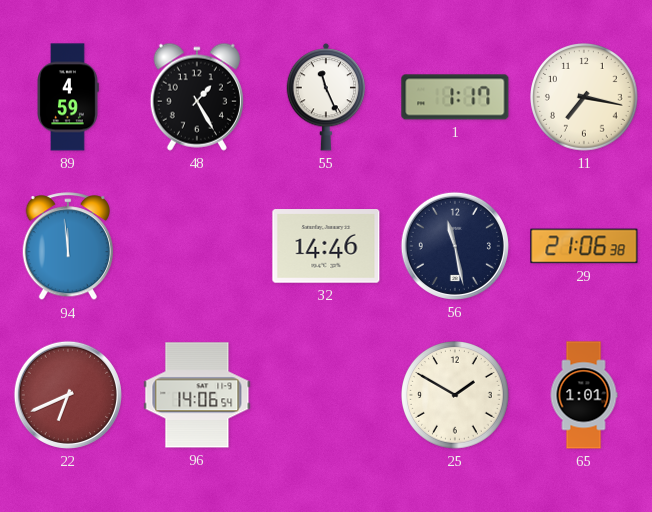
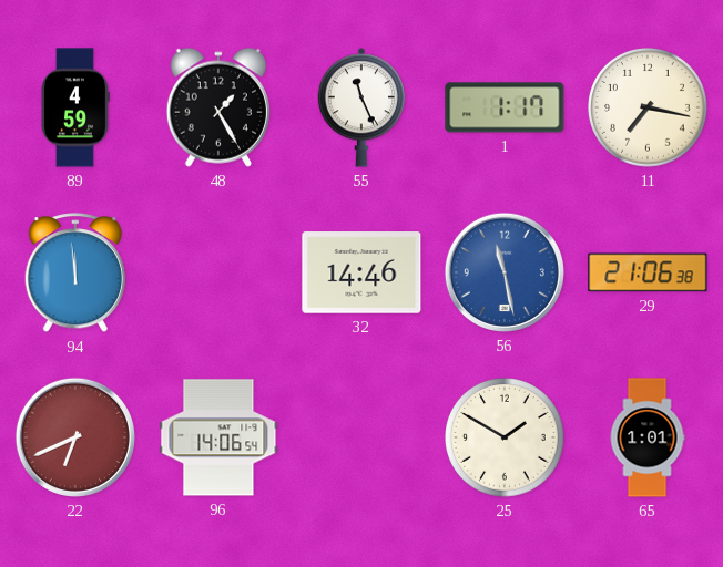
56 dial: navy -> blue
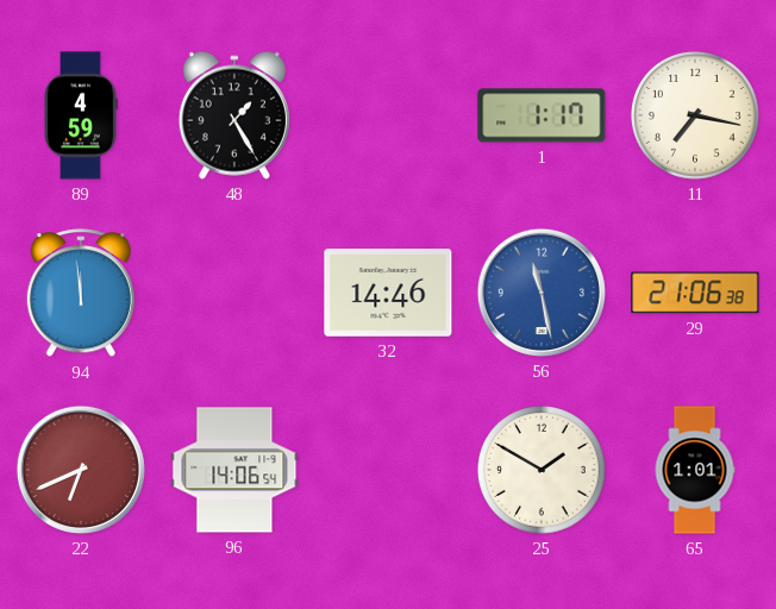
55: 11:26 -> none
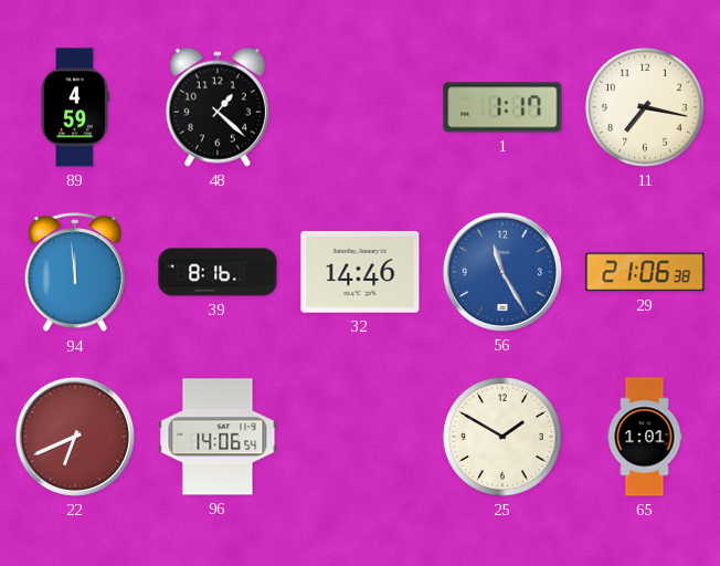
48: 1:25 -> 1:22
39: none -> 8:16
56: 11:28 -> 11:25
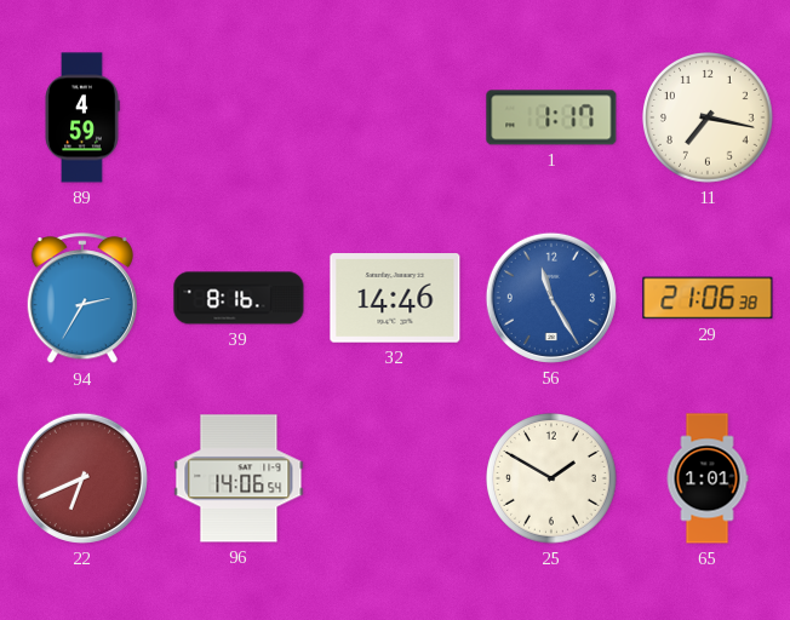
48: 1:22 -> none
94: 11:59 -> 2:35
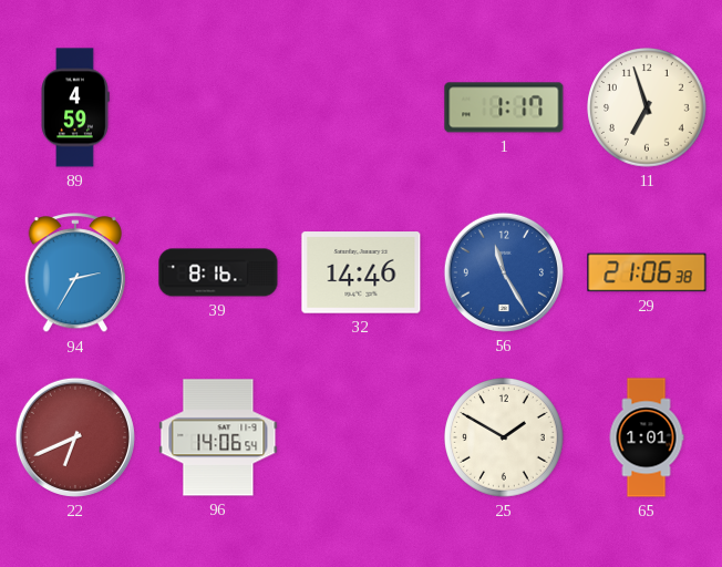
11: 7:17 -> 6:57
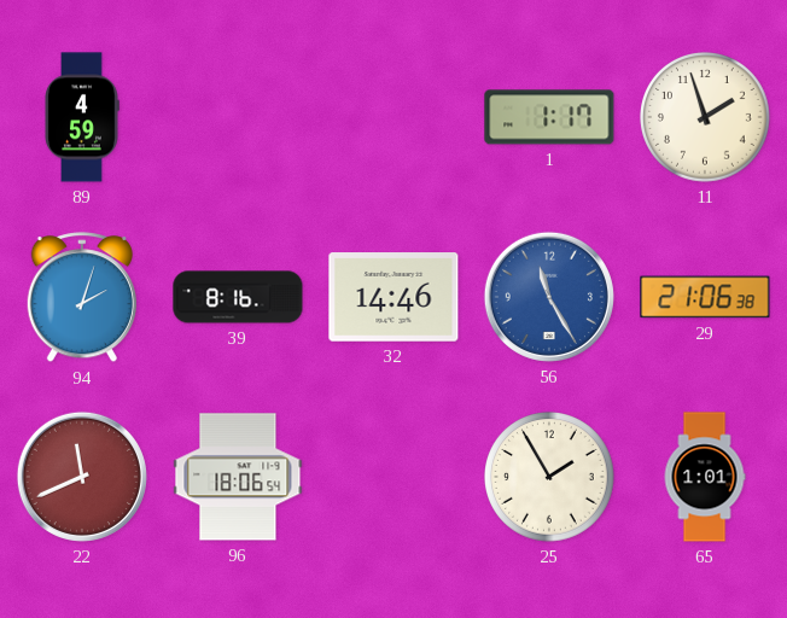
11: 6:57 -> 1:57
94: 2:35 -> 2:03
22: 6:41 -> 11:41
96: 14:06 -> 18:06
25: 1:50 -> 1:55
